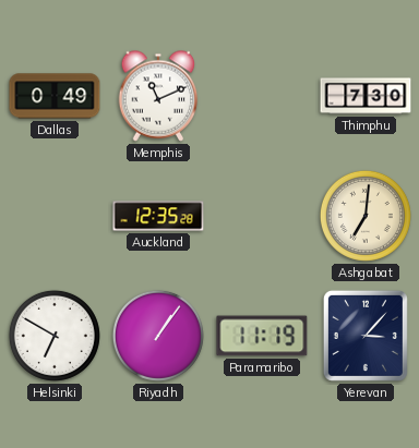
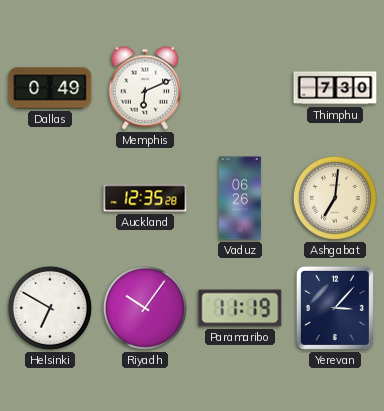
Memphis: 11:11 -> 6:11
Vaduz: none -> 06:26
Riyadh: 1:06 -> 10:06
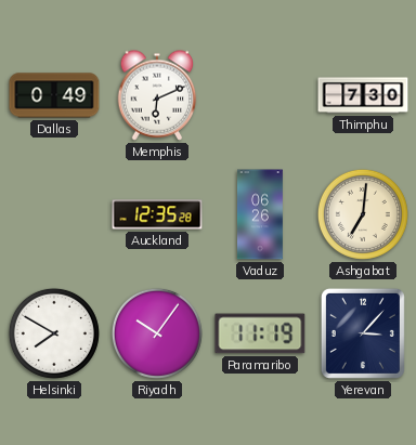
Helsinki: 6:50 -> 7:50
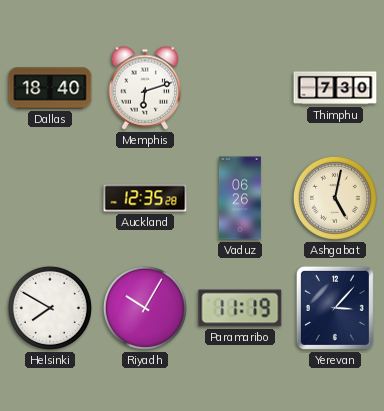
Dallas: 0:49 -> 18:40
Memphis: 6:11 -> 6:12
Ashgabat: 7:01 -> 5:02
Riyadh: 10:06 -> 10:05
